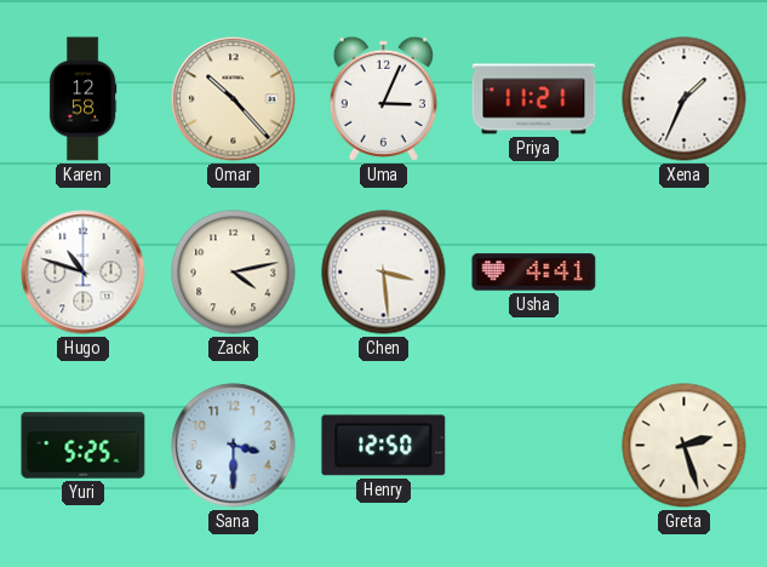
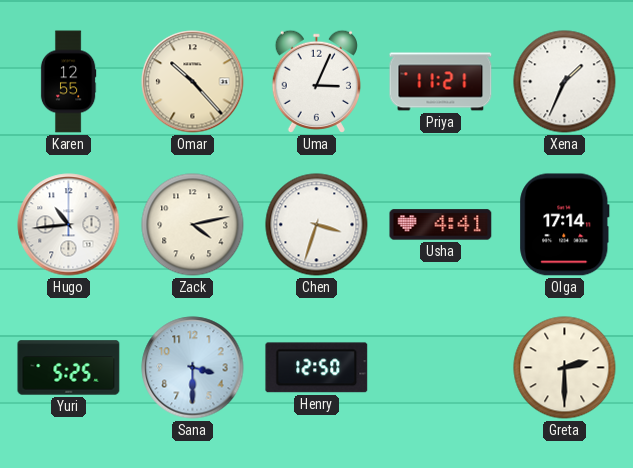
Karen: 12:58 -> 12:55
Hugo: 10:48 -> 10:44
Chen: 3:29 -> 3:33
Olga: none -> 17:14
Greta: 2:27 -> 2:30
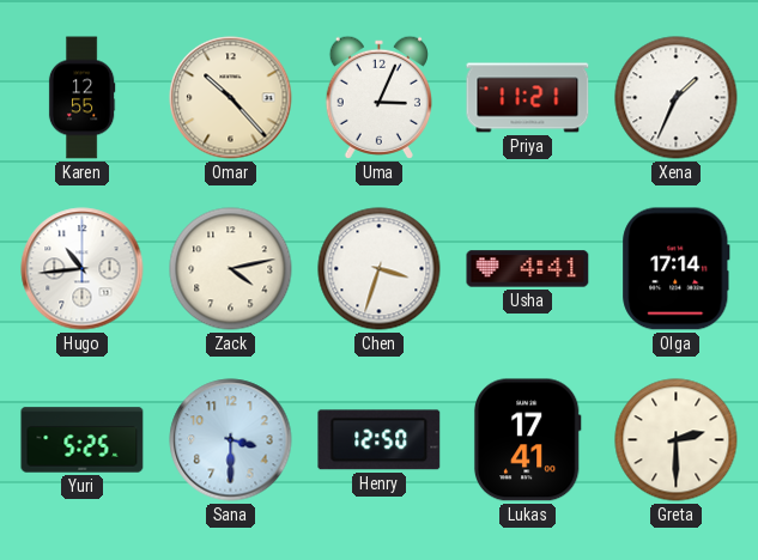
Lukas: none -> 17:41
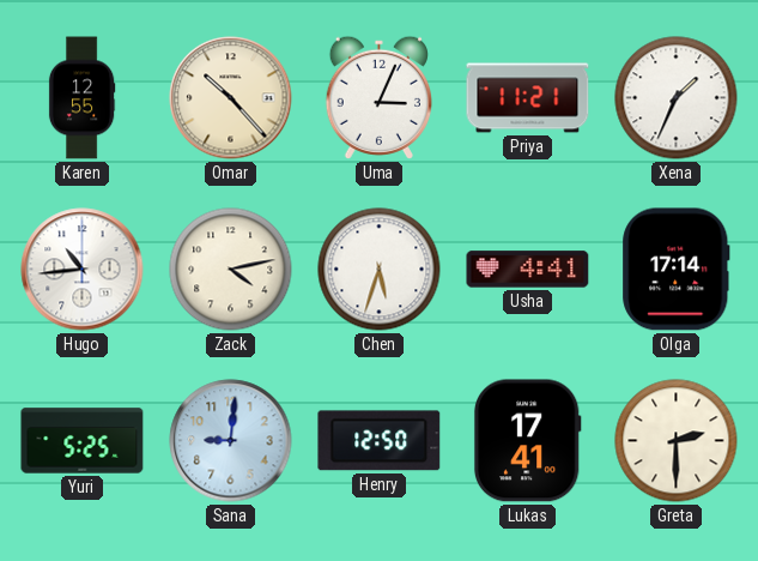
Chen: 3:33 -> 5:33
Sana: 3:30 -> 9:01
